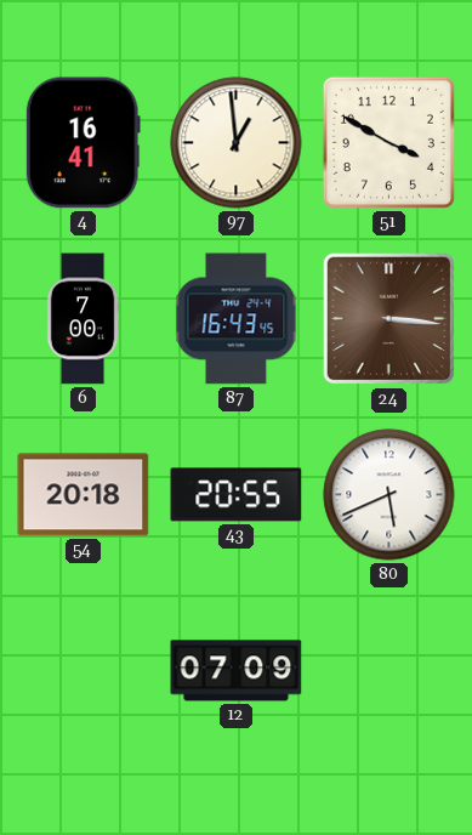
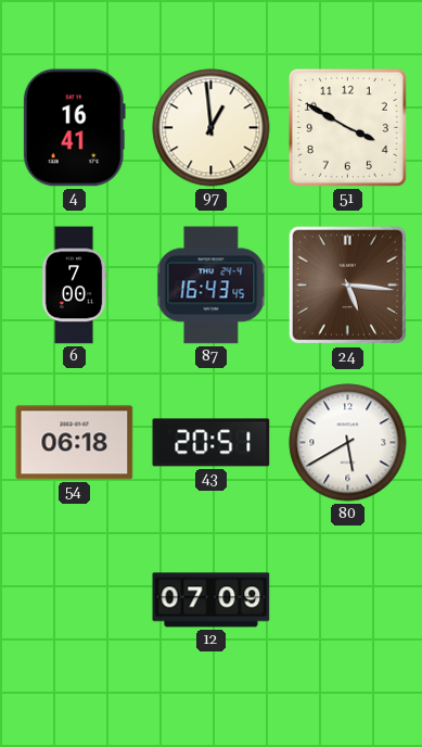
24: 3:16 -> 5:16
54: 20:18 -> 06:18
43: 20:55 -> 20:51
80: 5:41 -> 5:40
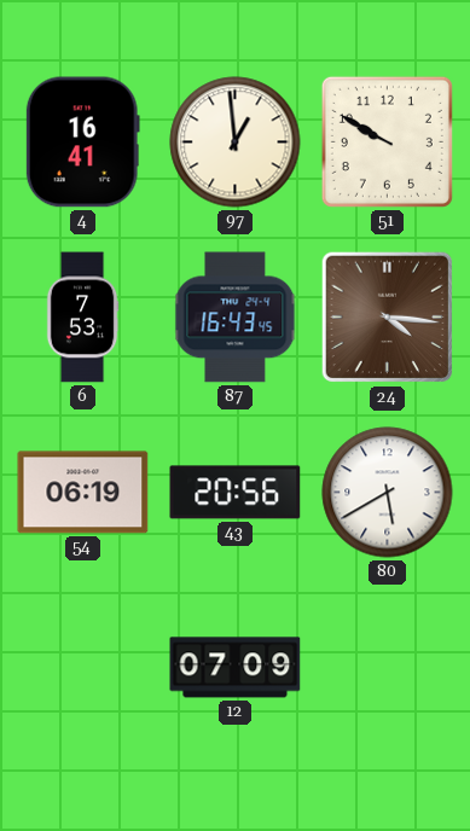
51: 3:50 -> 9:50
6: 7:00 -> 7:53
24: 5:16 -> 4:16
54: 06:18 -> 06:19
43: 20:51 -> 20:56
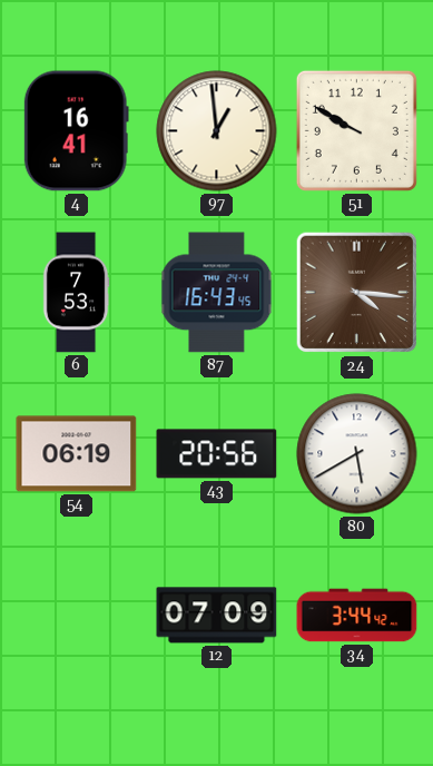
34: none -> 3:44
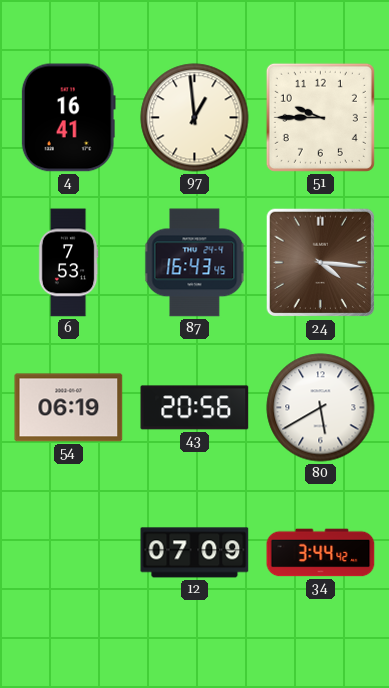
51: 9:50 -> 9:45
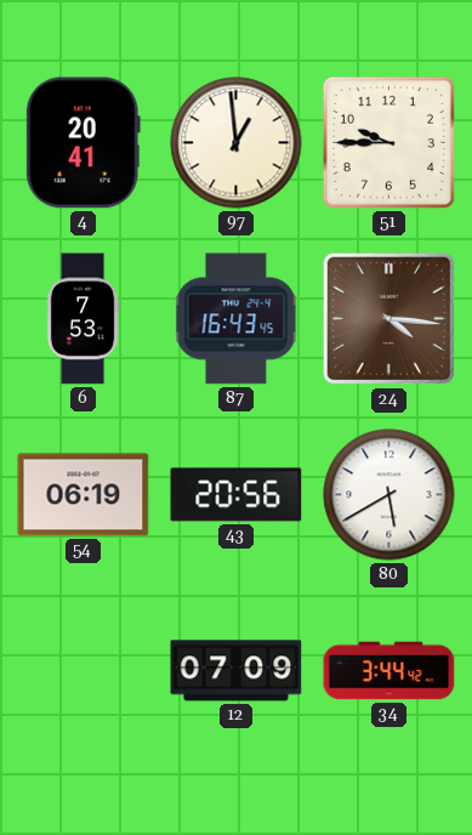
4: 16:41 -> 20:41
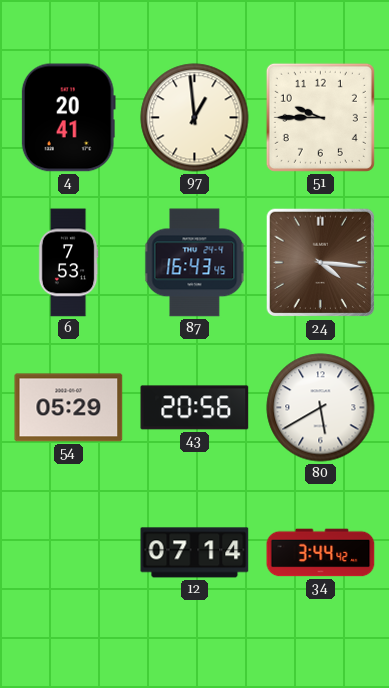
54: 06:19 -> 05:29
12: 07:09 -> 07:14
